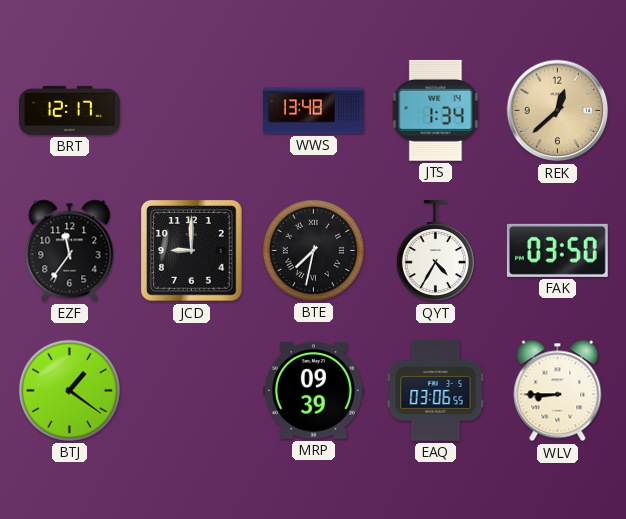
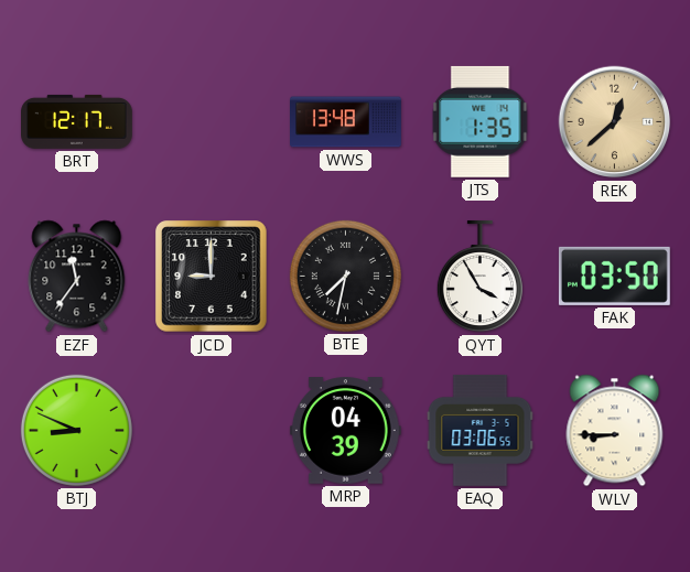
JTS: 1:34 -> 1:35
QYT: 4:35 -> 3:55
BTJ: 1:21 -> 8:49
MRP: 09:39 -> 04:39
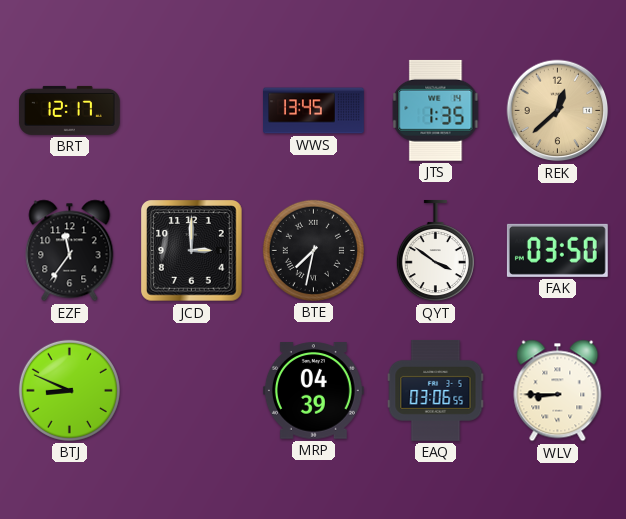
WWS: 13:48 -> 13:45
JCD: 9:00 -> 3:00
QYT: 3:55 -> 3:51
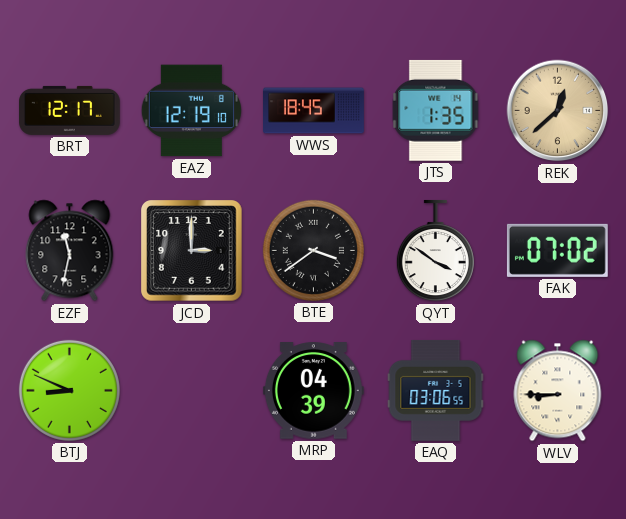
EAZ: none -> 12:19
WWS: 13:45 -> 18:45
EZF: 11:36 -> 11:32
BTE: 7:32 -> 3:39
FAK: 03:50 -> 07:02
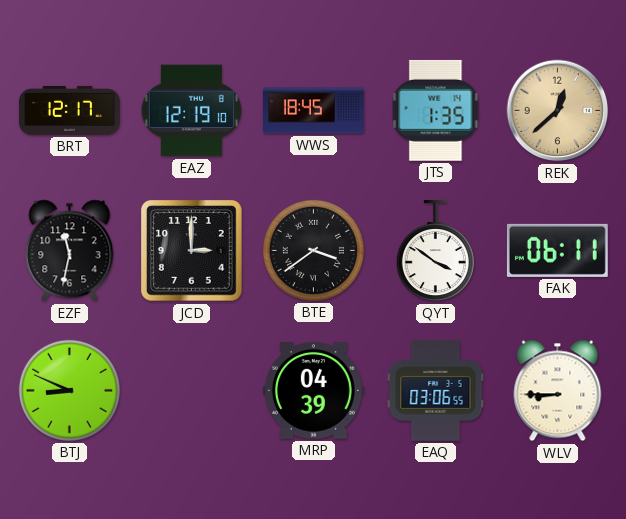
FAK: 07:02 -> 06:11
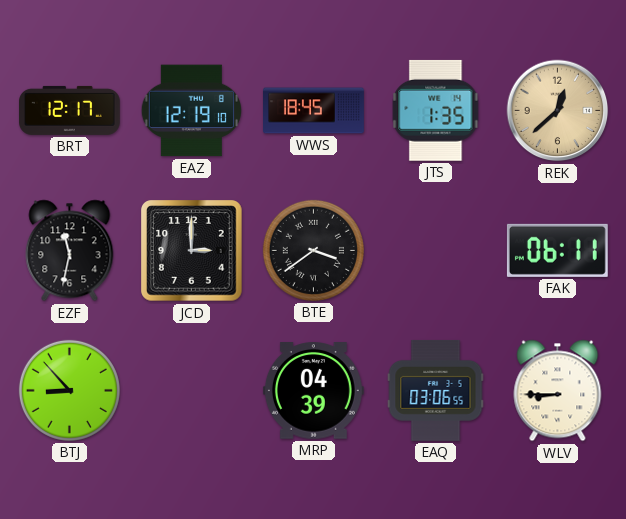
QYT: 3:51 -> none
BTJ: 8:49 -> 8:53
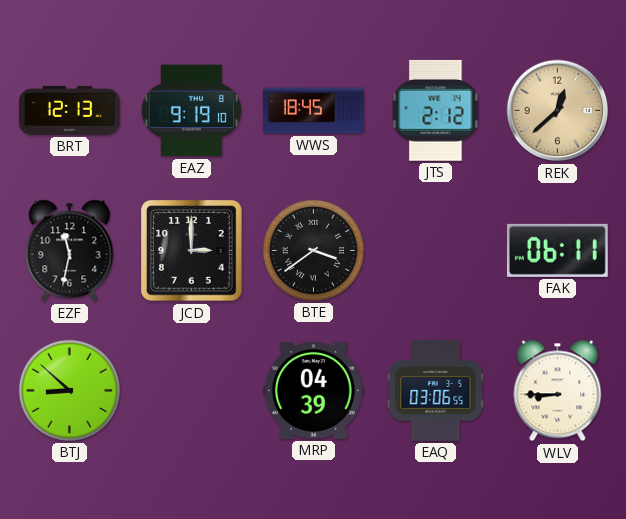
BRT: 12:17 -> 12:13
EAZ: 12:19 -> 9:19
JTS: 1:35 -> 2:12
BTJ: 8:53 -> 8:52
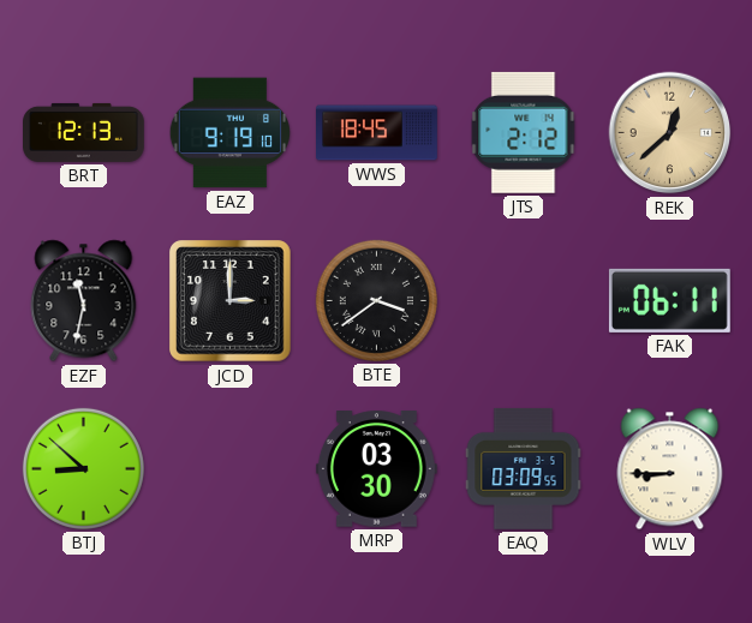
MRP: 04:39 -> 03:30
EAQ: 03:06 -> 03:09
